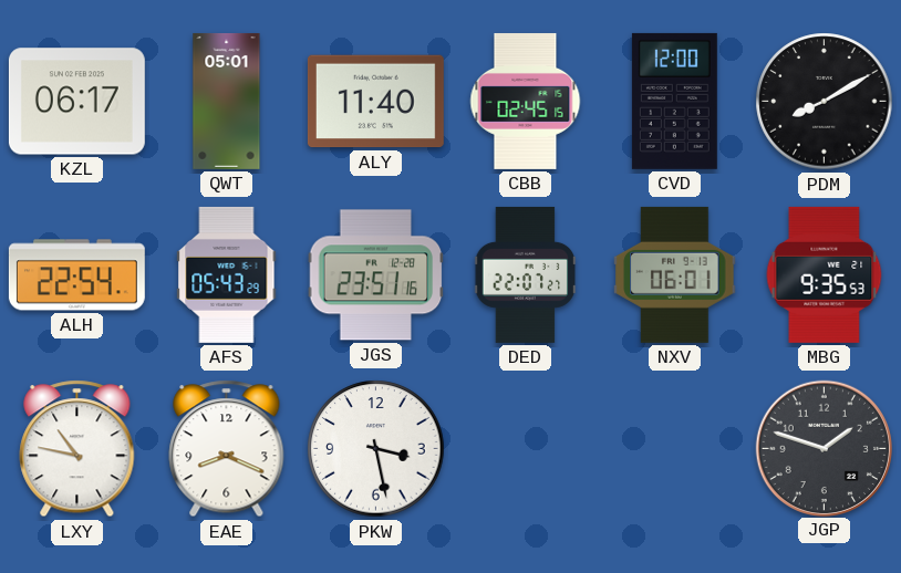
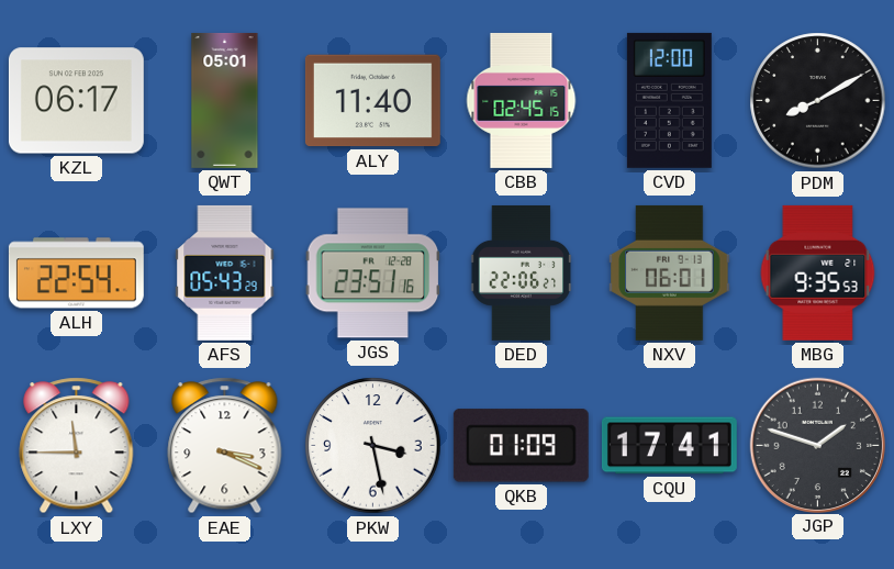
DED: 22:07 -> 22:06
LXY: 10:47 -> 11:45
EAE: 8:19 -> 3:19
QKB: none -> 01:09
CQU: none -> 17:41
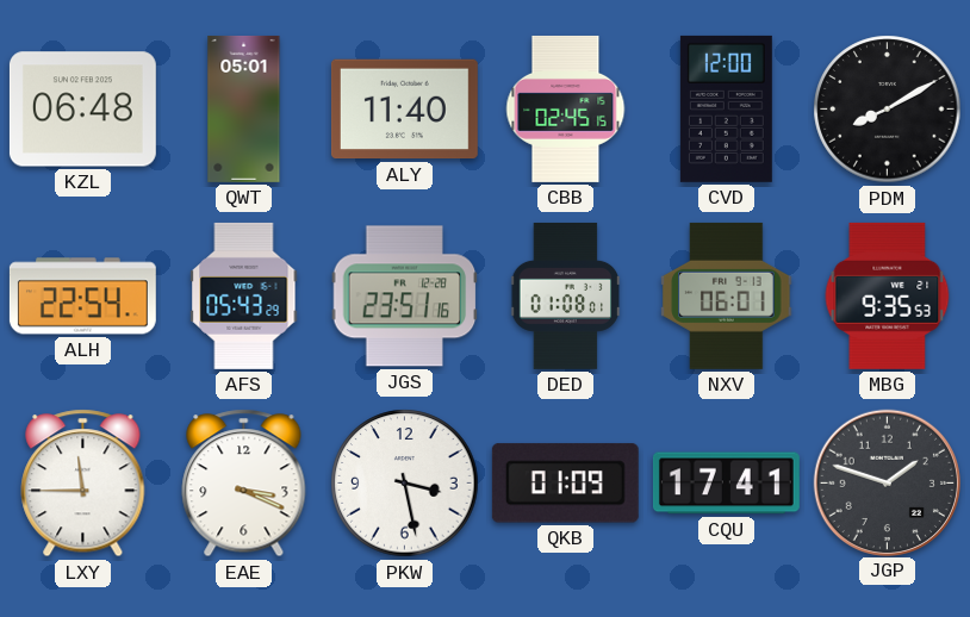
KZL: 06:17 -> 06:48
DED: 22:06 -> 01:08
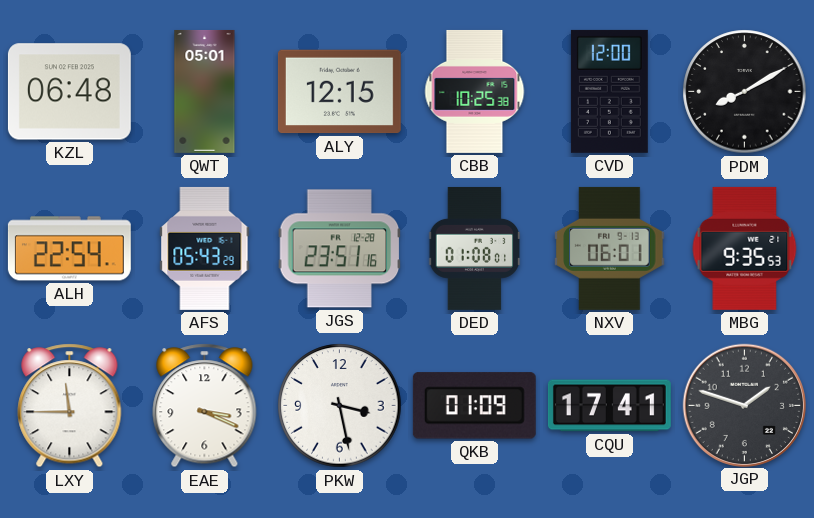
ALY: 11:40 -> 12:15
CBB: 02:45 -> 10:25
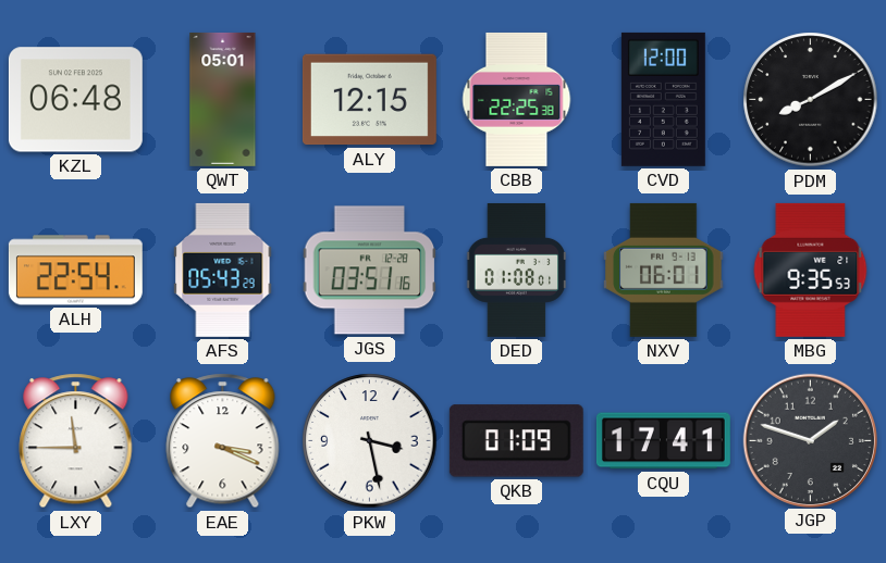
CBB: 10:25 -> 22:25
JGS: 23:51 -> 03:51
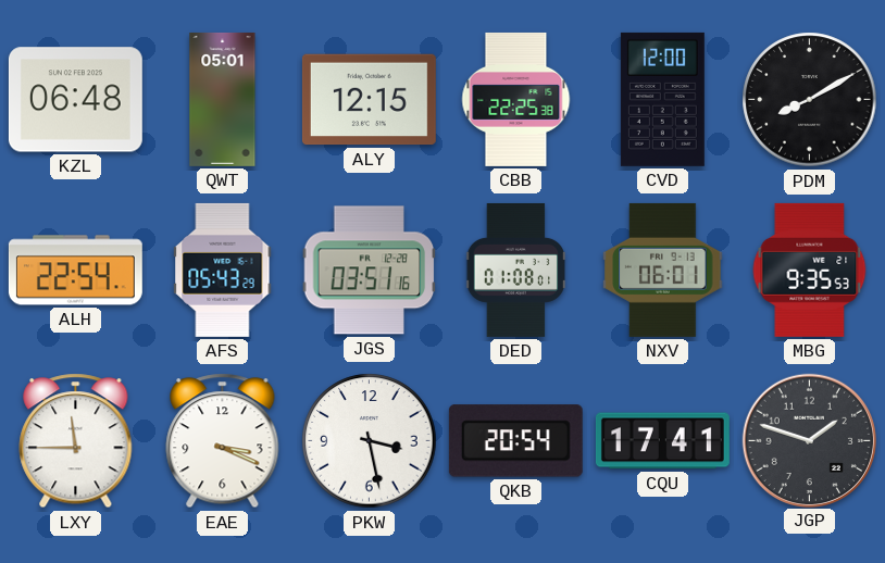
QKB: 01:09 -> 20:54
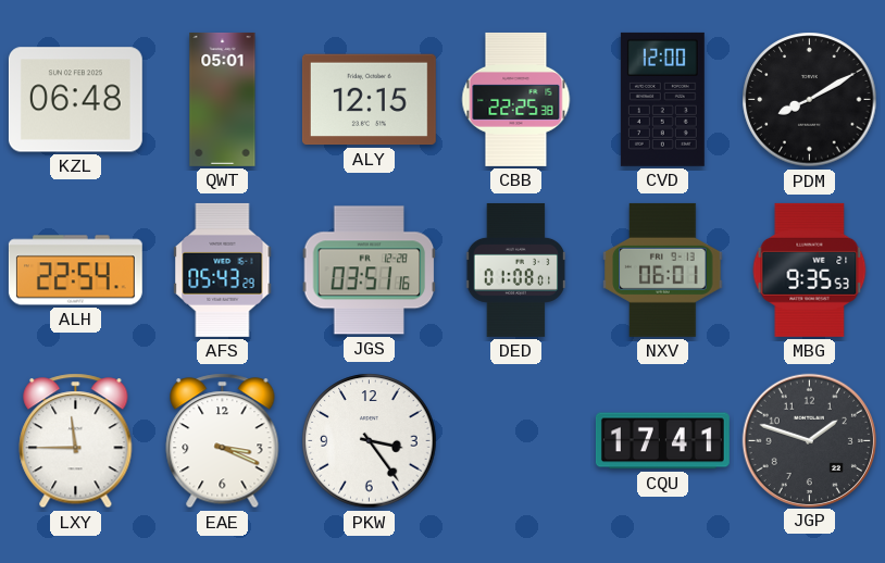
PKW: 3:28 -> 3:24
QKB: 20:54 -> none
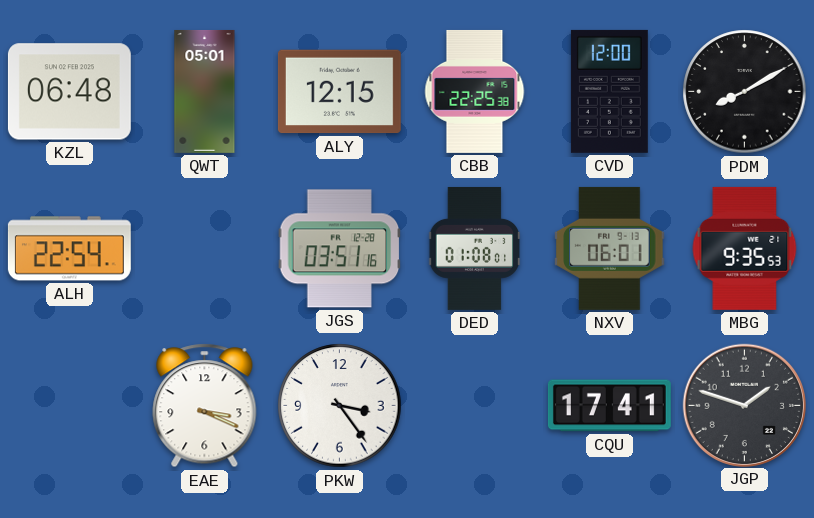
AFS: 05:43 -> none
LXY: 11:45 -> none
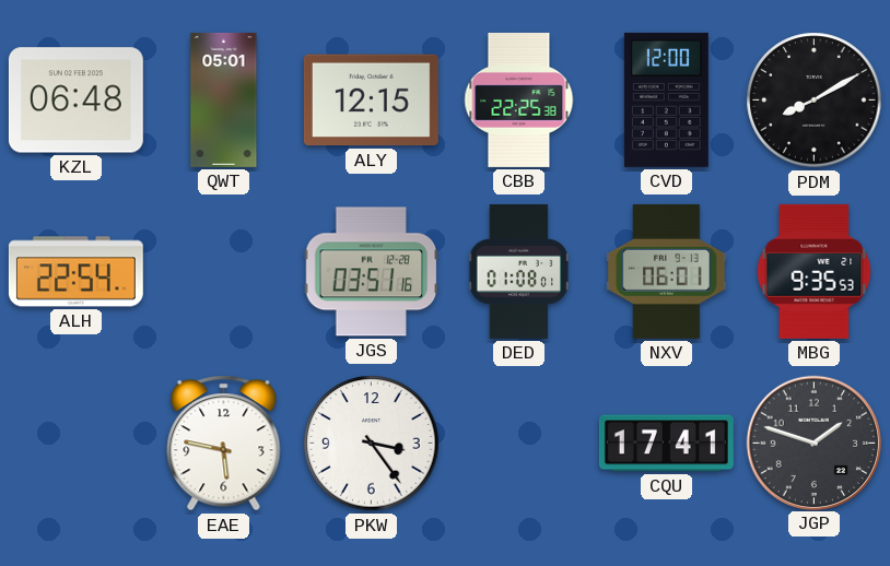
EAE: 3:19 -> 5:47
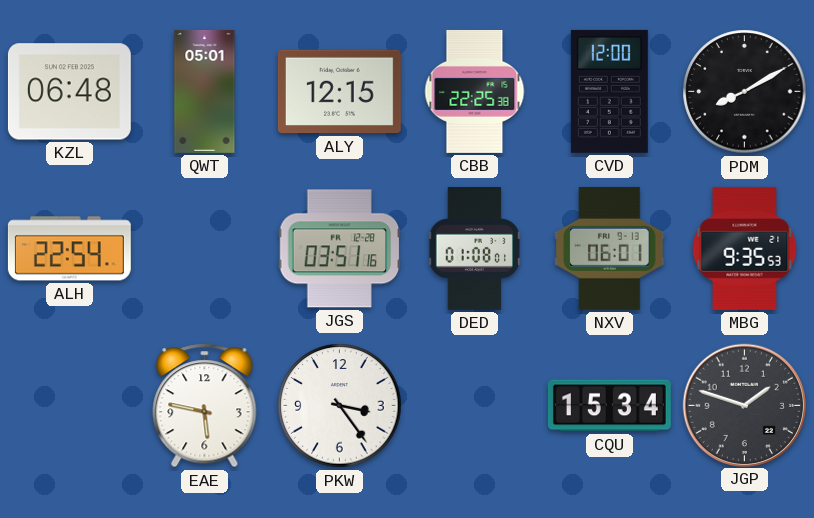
CQU: 17:41 -> 15:34
